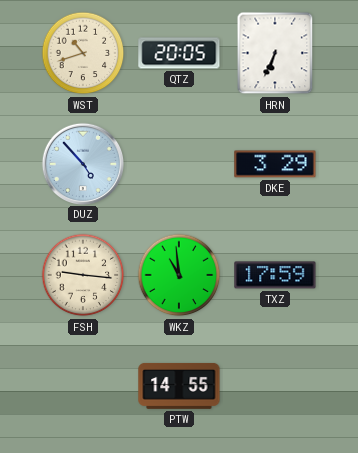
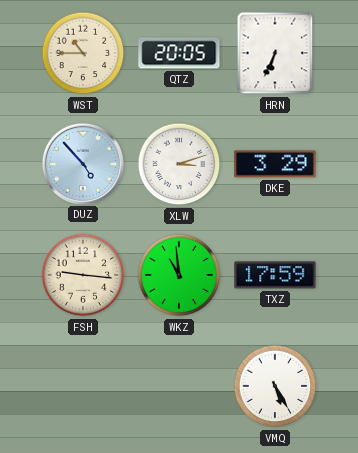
WST: 10:42 -> 10:45
XLW: none -> 3:12
PTW: 14:55 -> none
VMQ: none -> 5:25
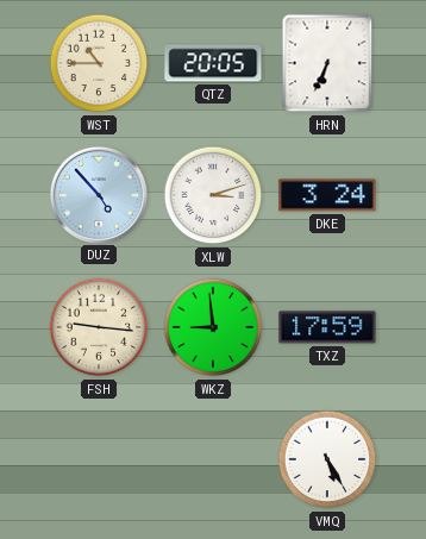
DKE: 3:29 -> 3:24
WKZ: 10:59 -> 8:59
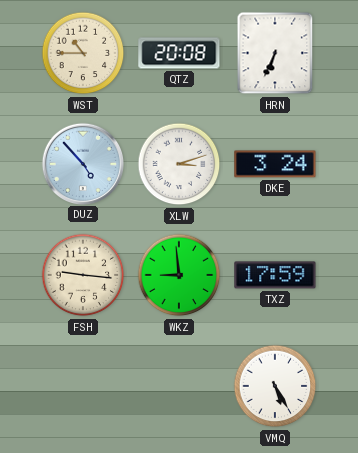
QTZ: 20:05 -> 20:08
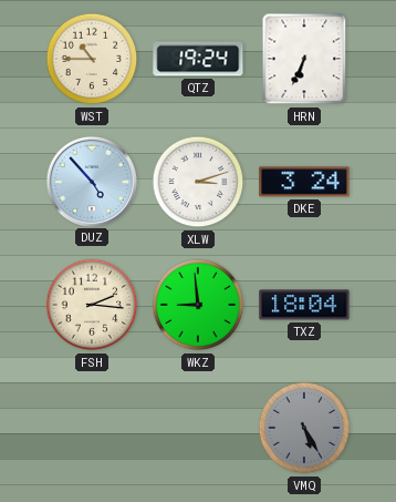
QTZ: 20:08 -> 19:24
FSH: 9:16 -> 2:16
TXZ: 17:59 -> 18:04
VMQ dial: white -> grey
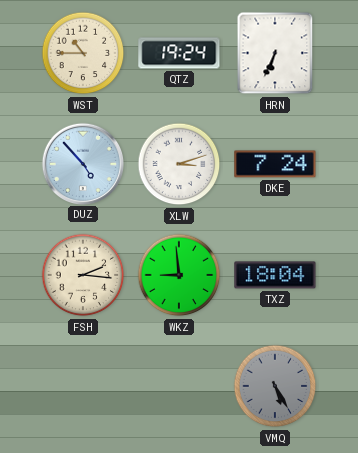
DKE: 3:24 -> 7:24
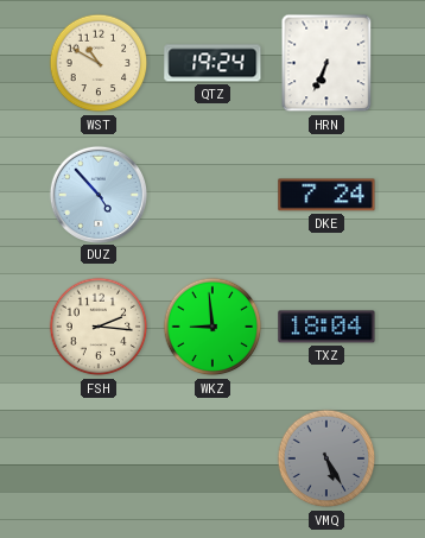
WST: 10:45 -> 10:50
XLW: 3:12 -> none
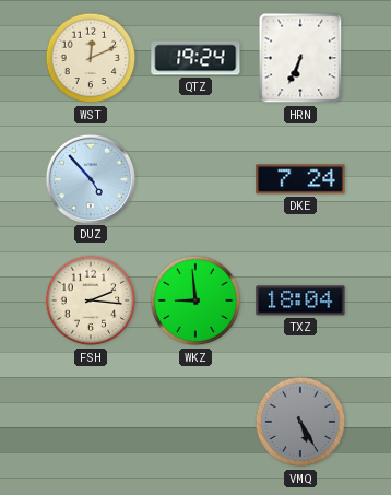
WST: 10:50 -> 12:11
